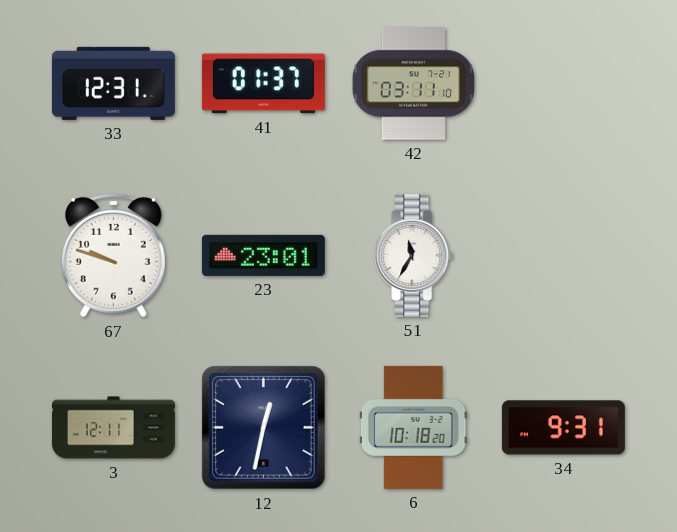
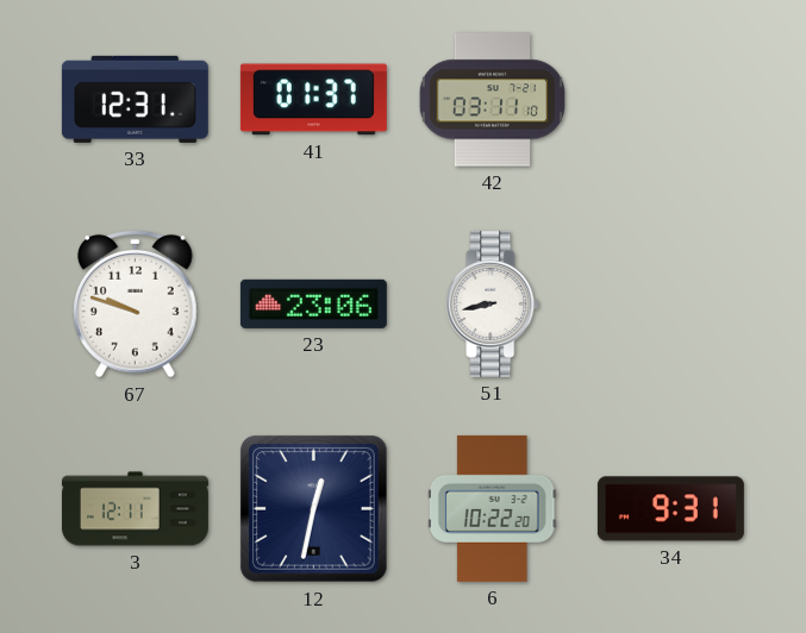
23: 23:01 -> 23:06
51: 11:35 -> 8:43
6: 10:18 -> 10:22
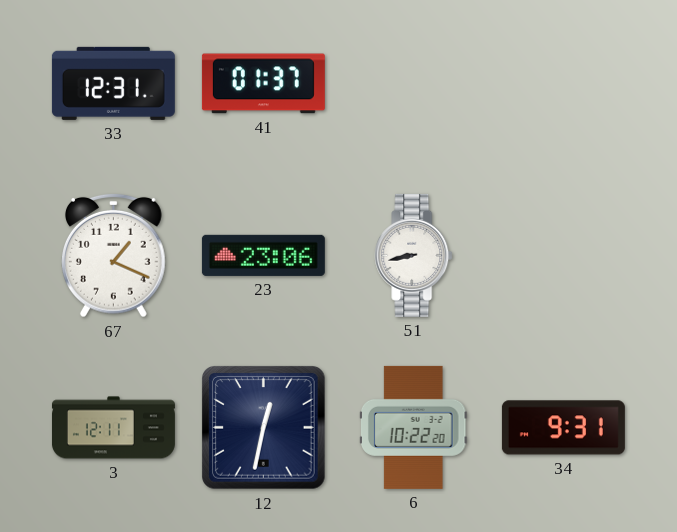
42: 03:11 -> none
67: 9:48 -> 1:19
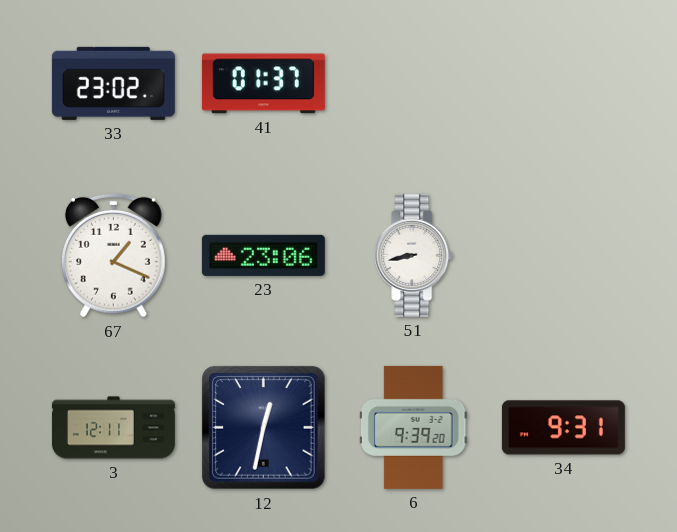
33: 12:31 -> 23:02
6: 10:22 -> 9:39
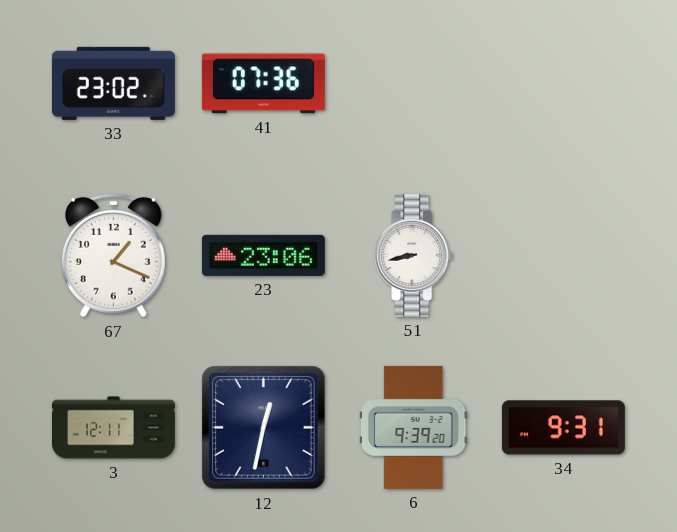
41: 01:37 -> 07:36
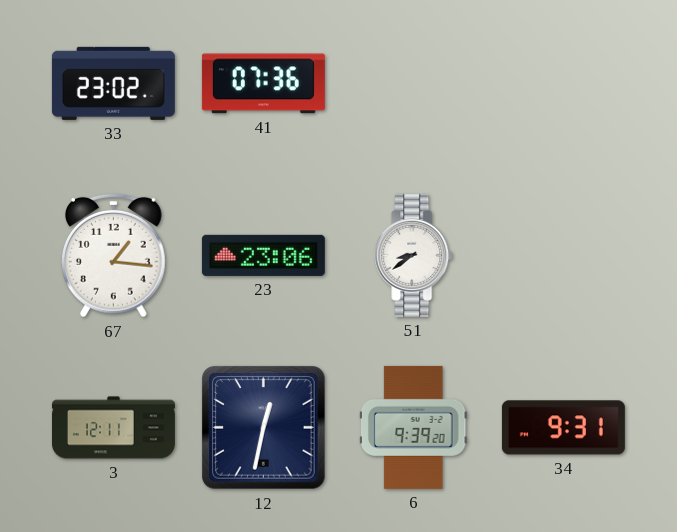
67: 1:19 -> 1:16
51: 8:43 -> 8:39
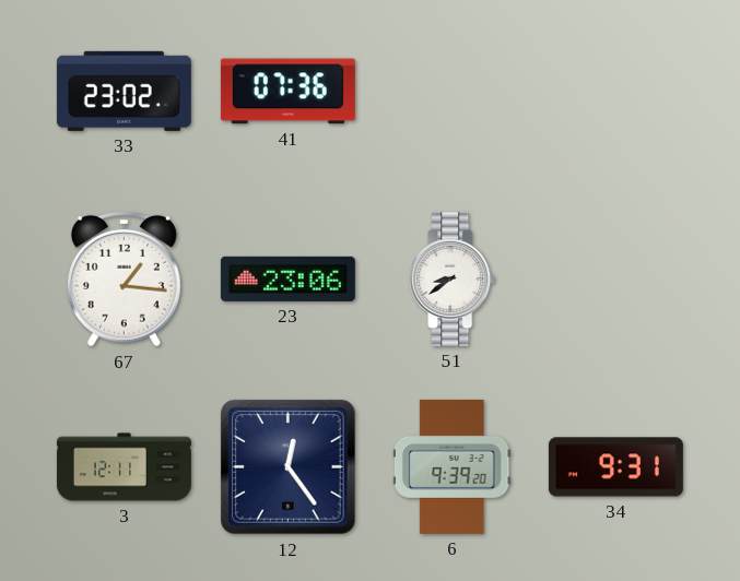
12: 12:32 -> 12:24
